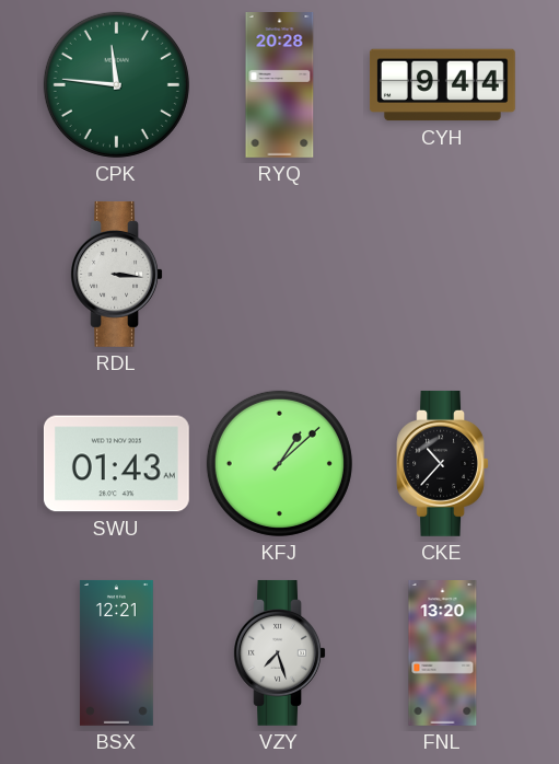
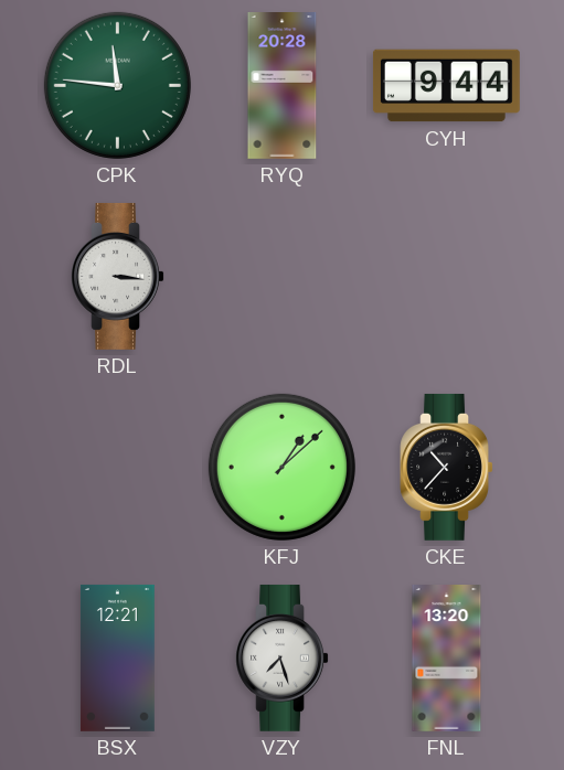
SWU: 01:43 -> none
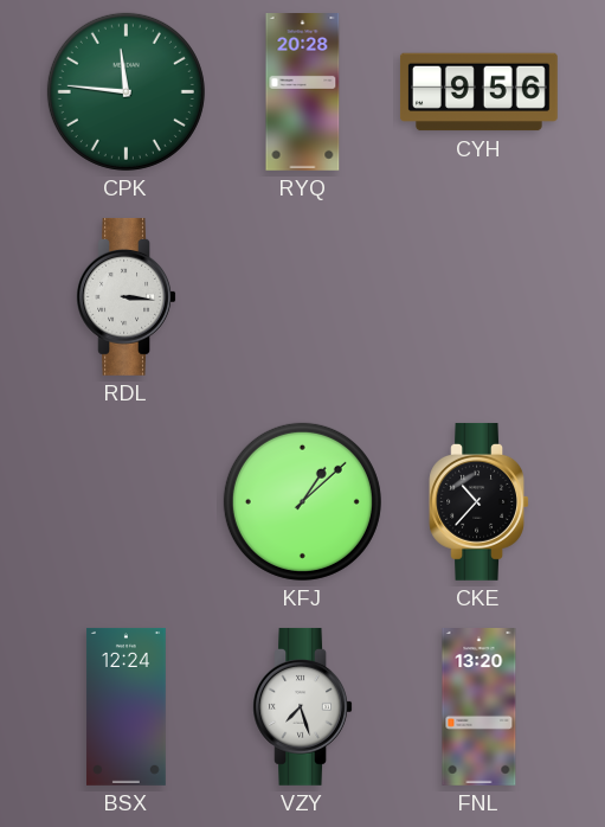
CYH: 9:44 -> 9:56
BSX: 12:21 -> 12:24
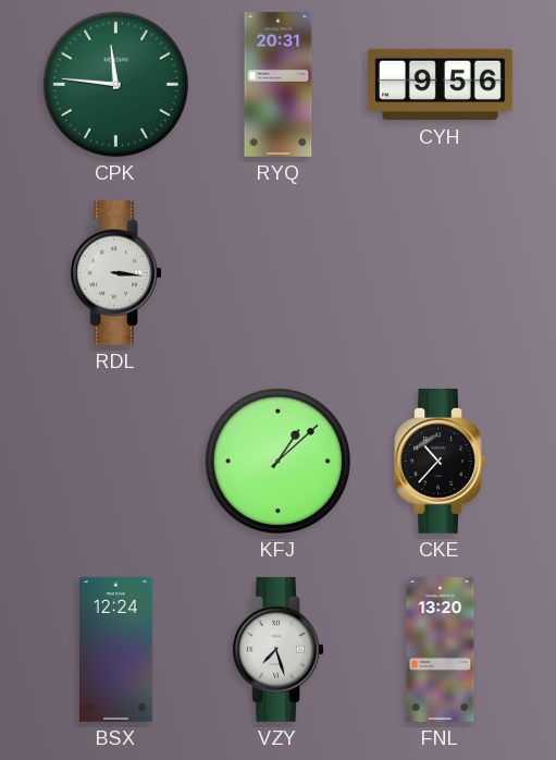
RYQ: 20:28 -> 20:31
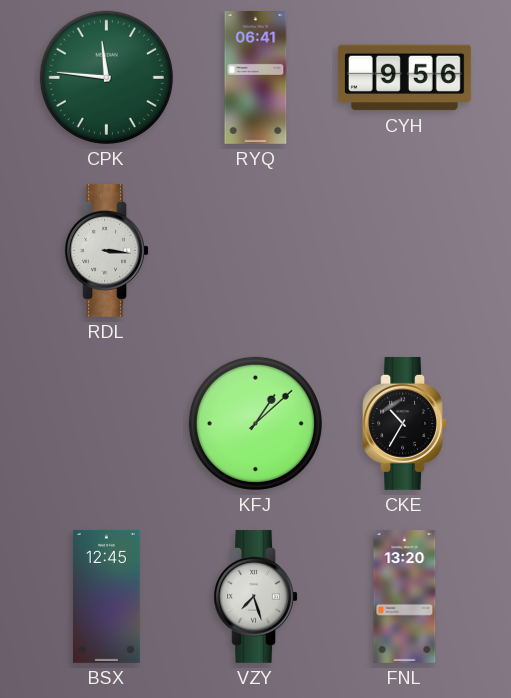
RYQ: 20:31 -> 06:41
CKE: 10:37 -> 10:35
BSX: 12:24 -> 12:45
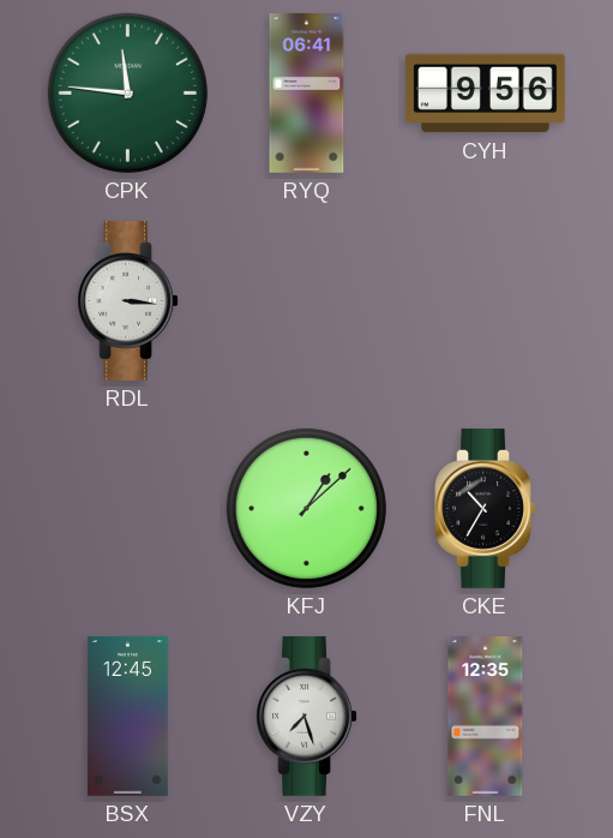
FNL: 13:20 -> 12:35
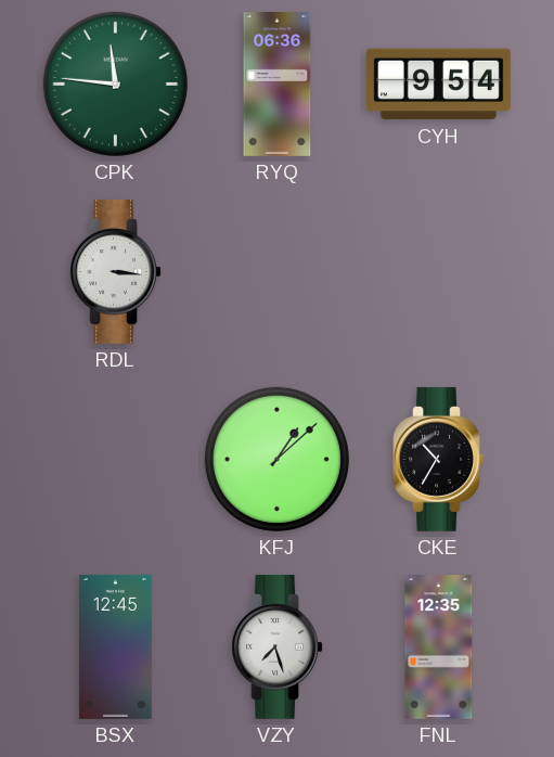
RYQ: 06:41 -> 06:36
CYH: 9:56 -> 9:54
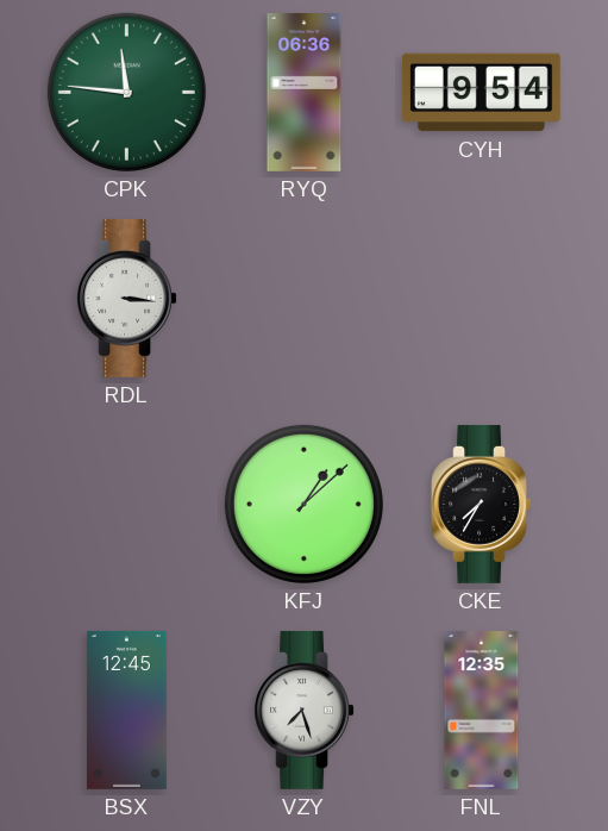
CKE: 10:35 -> 7:35
